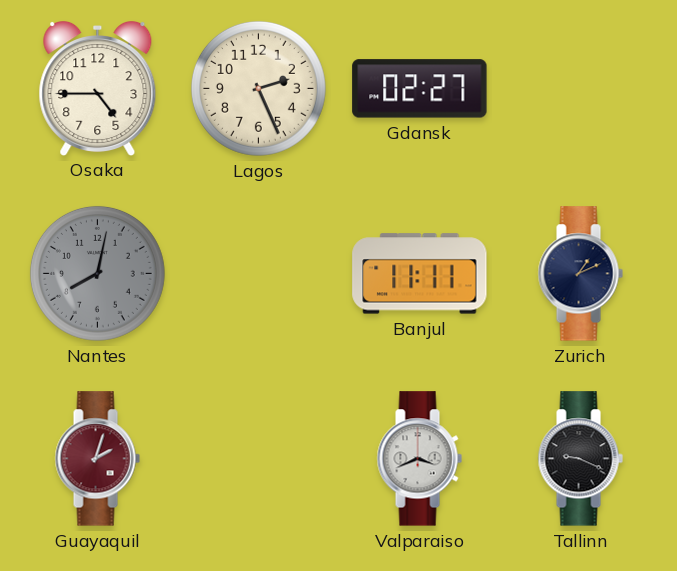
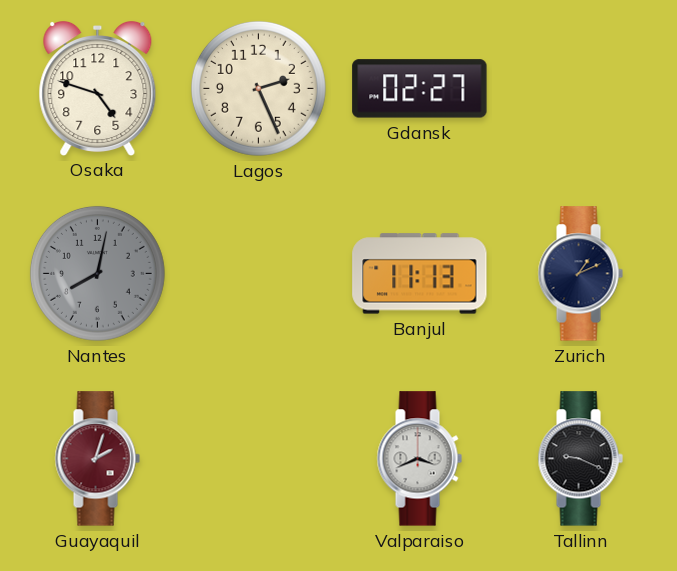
Osaka: 4:45 -> 4:48
Banjul: 11:11 -> 11:13
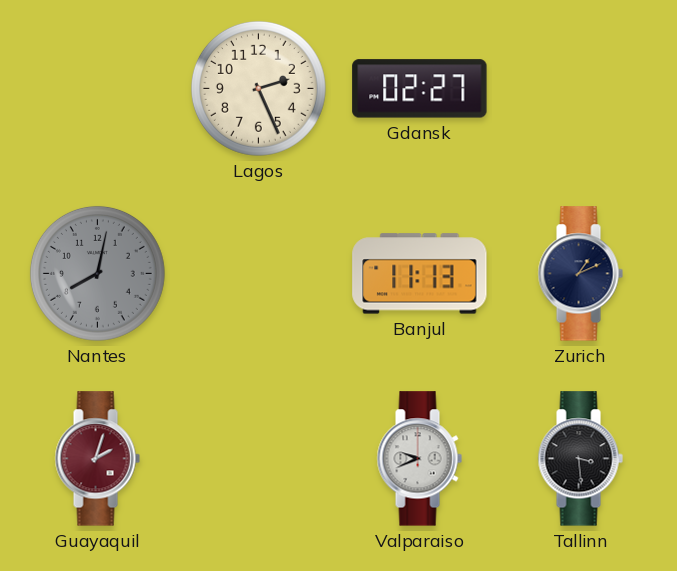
Osaka: 4:48 -> none
Valparaiso: 3:41 -> 9:41
Tallinn: 9:19 -> 3:29
